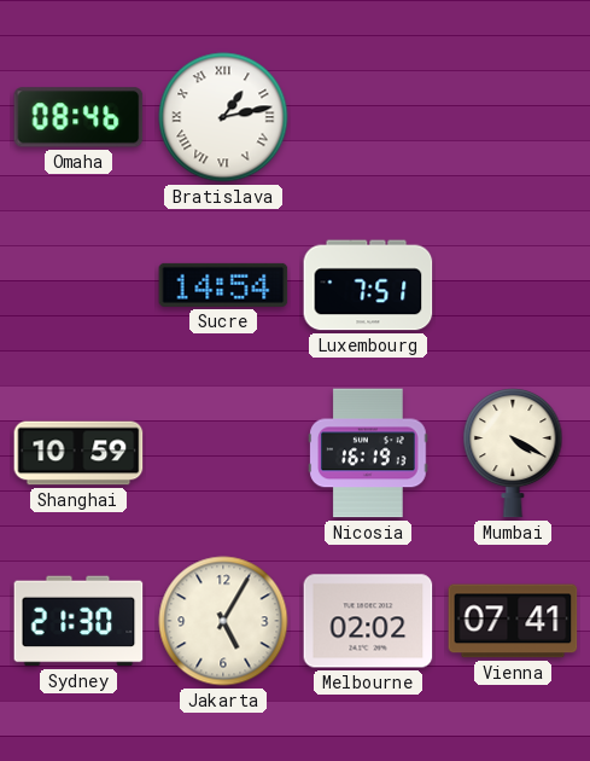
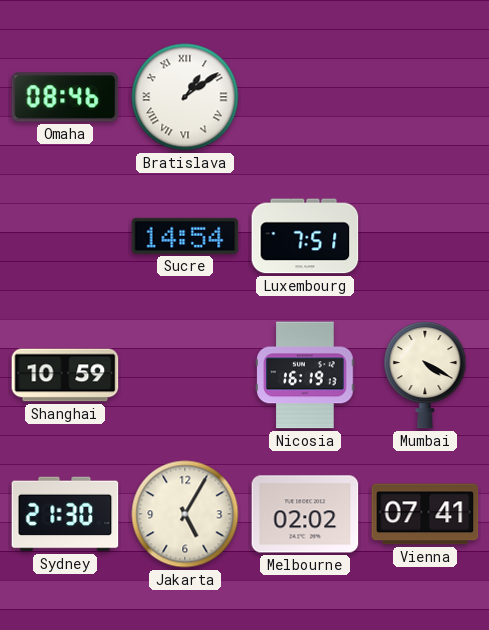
Bratislava: 1:13 -> 1:09
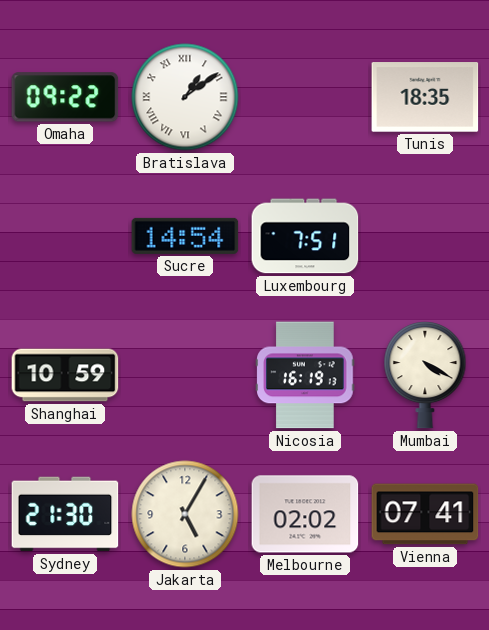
Omaha: 08:46 -> 09:22
Tunis: none -> 18:35
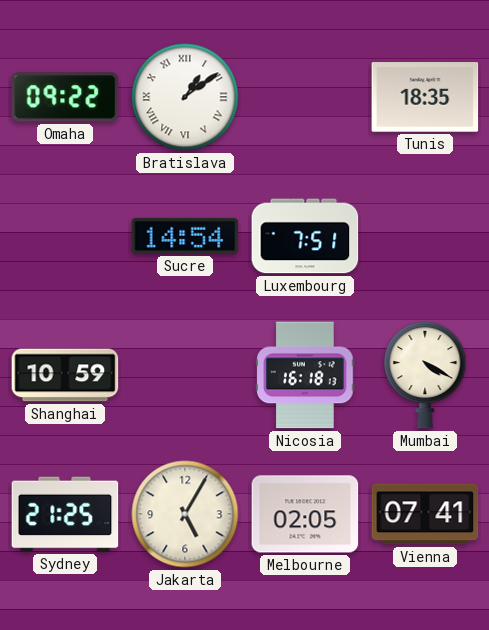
Nicosia: 16:19 -> 16:18
Sydney: 21:30 -> 21:25
Melbourne: 02:02 -> 02:05
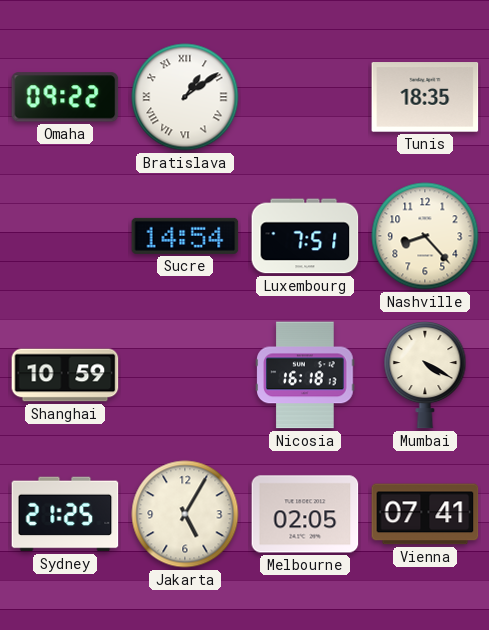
Nashville: none -> 8:23
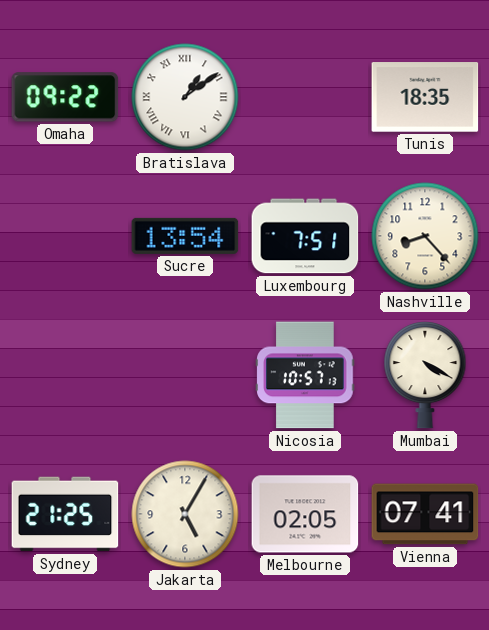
Sucre: 14:54 -> 13:54
Shanghai: 10:59 -> none
Nicosia: 16:18 -> 10:57
